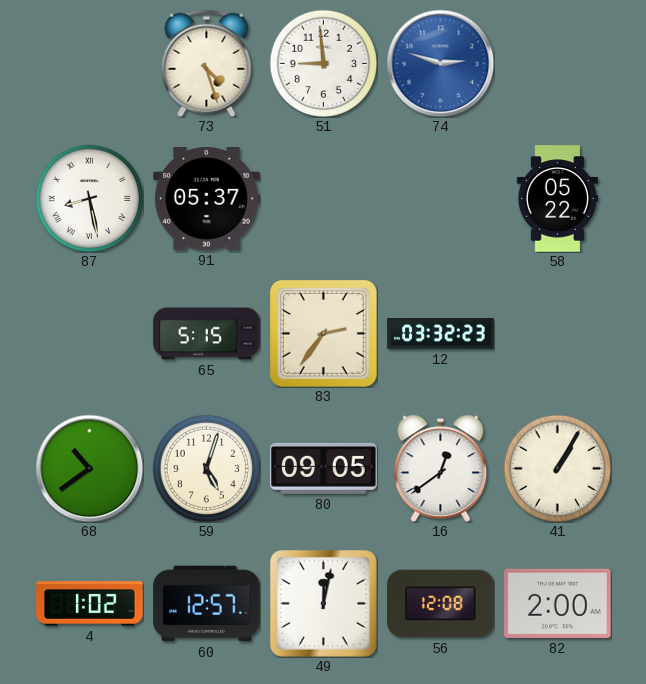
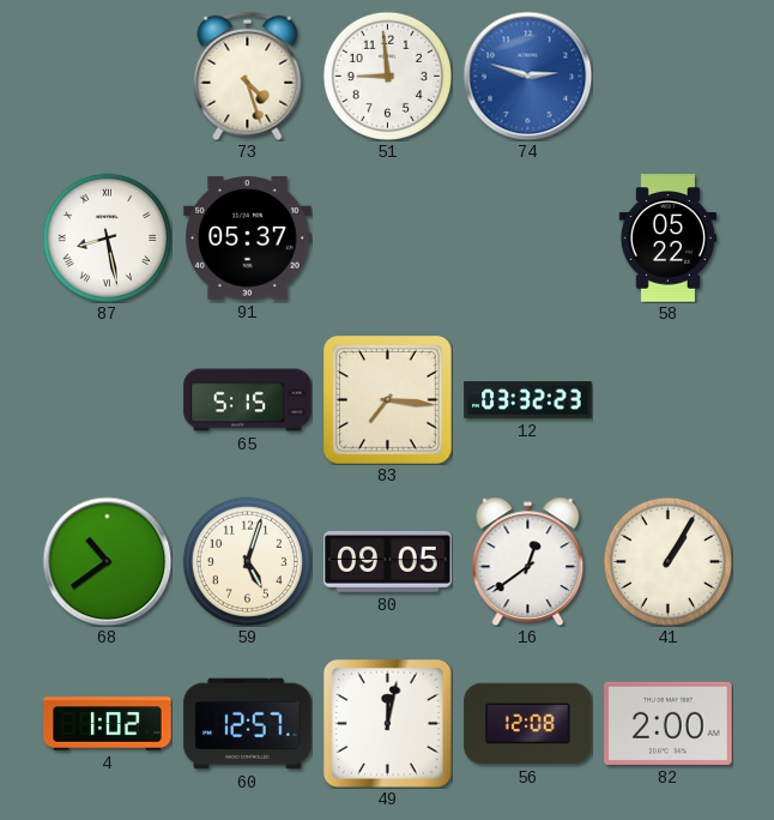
83: 2:36 -> 7:16
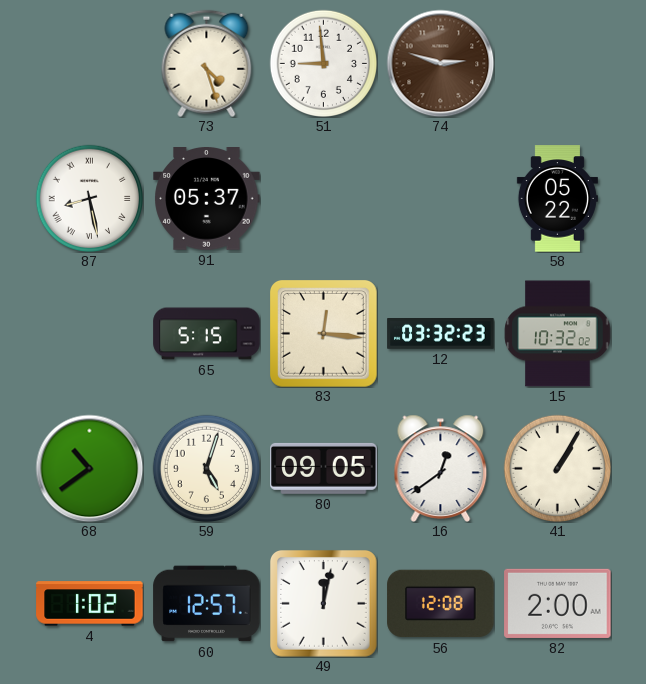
74 dial: blue -> brown
83: 7:16 -> 12:16
15: none -> 10:32
